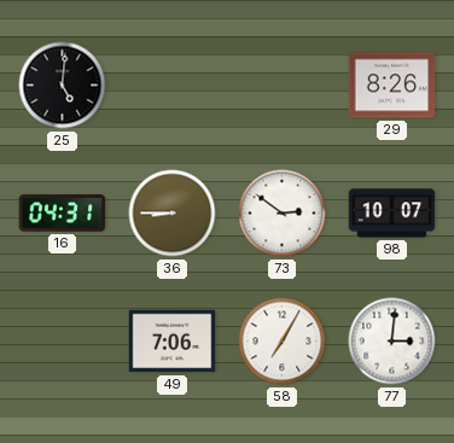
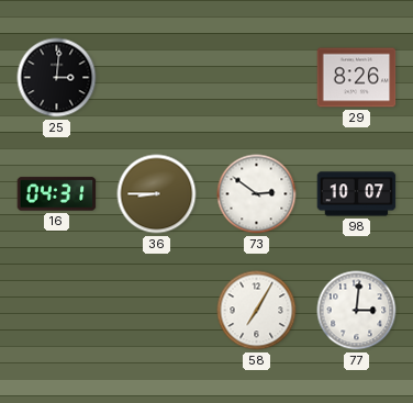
25: 5:01 -> 3:01
49: 7:06 -> none
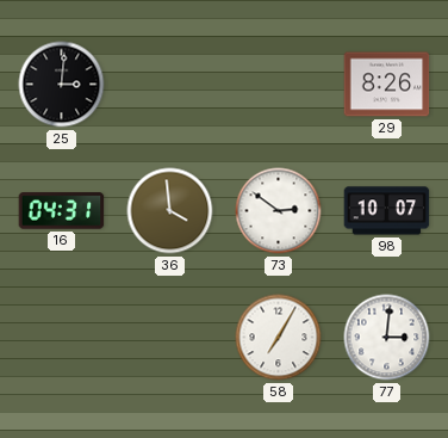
36: 8:45 -> 3:59
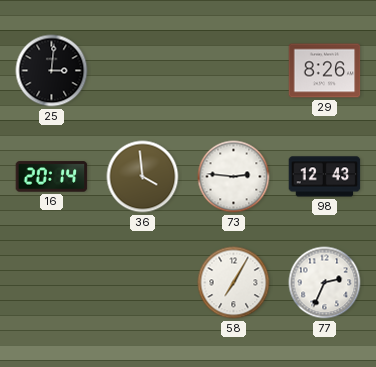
16: 04:31 -> 20:14
73: 2:51 -> 2:46
98: 10:07 -> 12:43
77: 3:01 -> 2:34
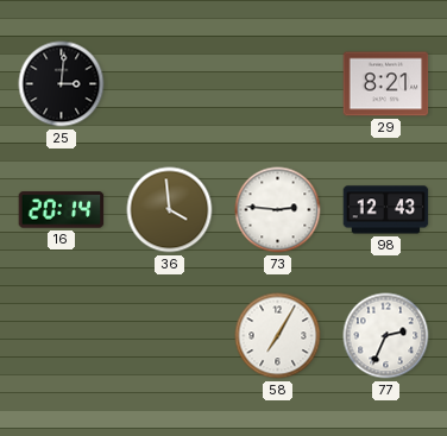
29: 8:26 -> 8:21
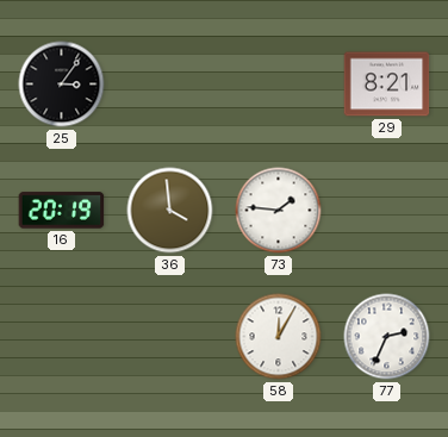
25: 3:01 -> 3:06
16: 20:14 -> 20:19
73: 2:46 -> 1:46
98: 12:43 -> none
58: 7:05 -> 12:05
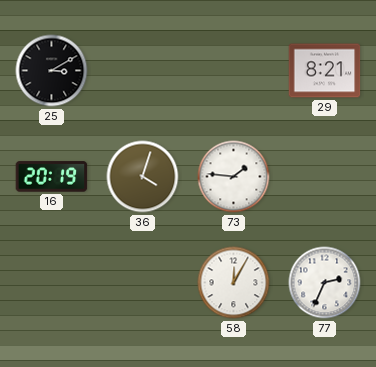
25: 3:06 -> 3:10
36: 3:59 -> 4:03
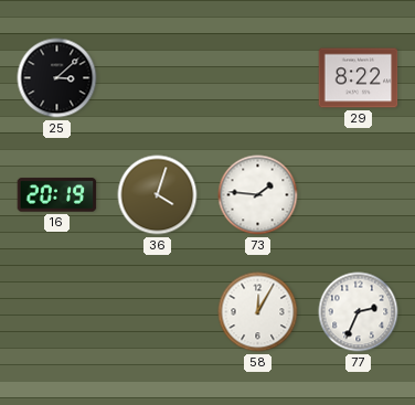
25: 3:10 -> 3:08
29: 8:21 -> 8:22
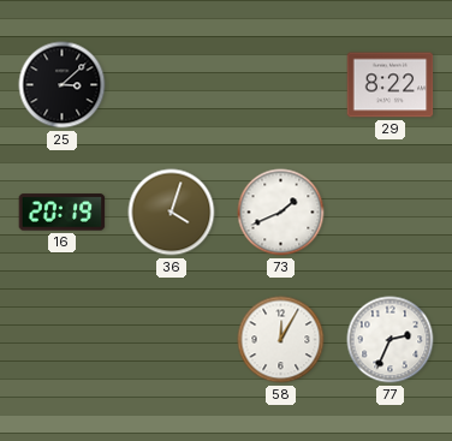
73: 1:46 -> 1:41
